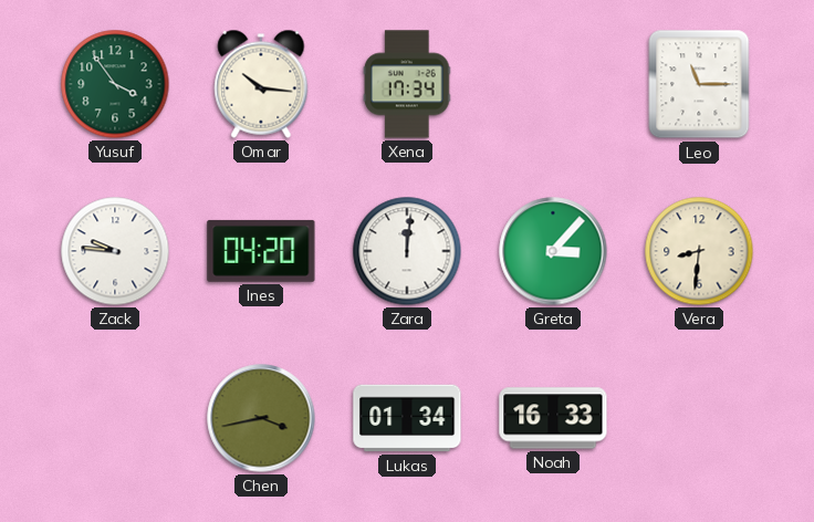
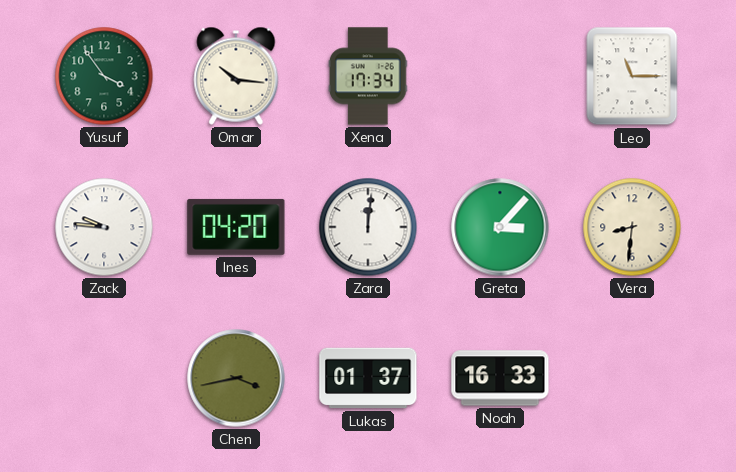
Lukas: 01:34 -> 01:37
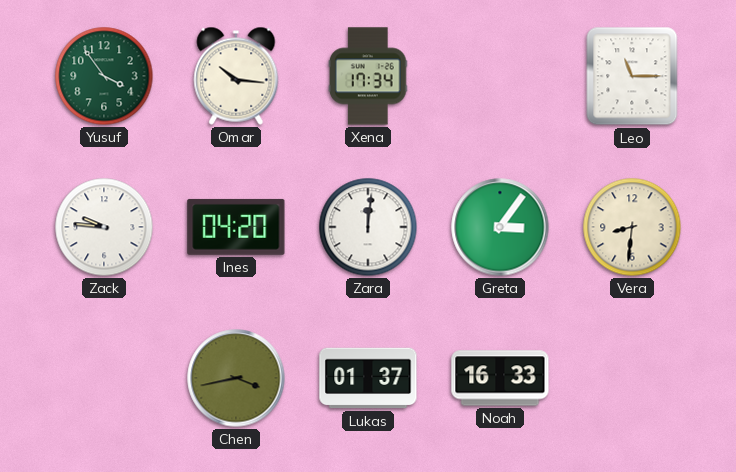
Greta: 3:07 -> 3:06
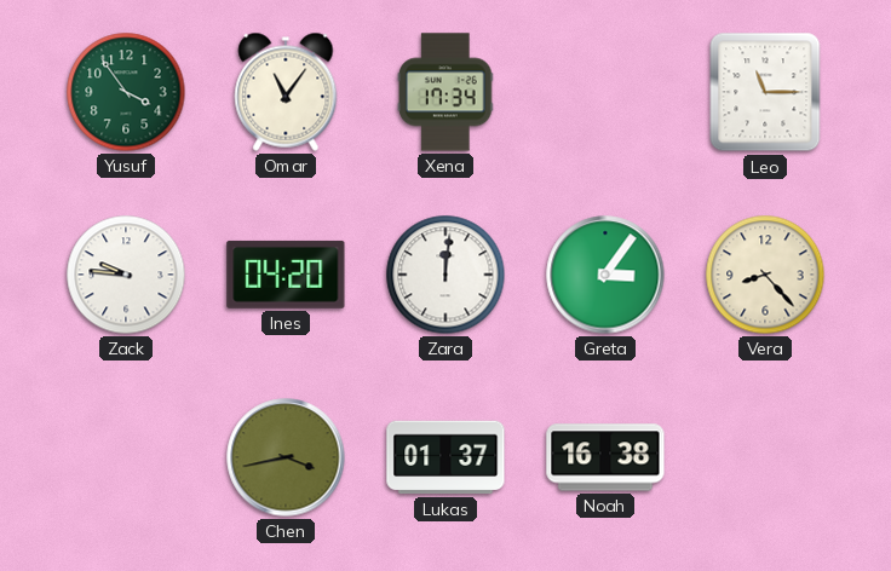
Omar: 10:16 -> 11:06
Vera: 8:31 -> 8:23
Noah: 16:33 -> 16:38
